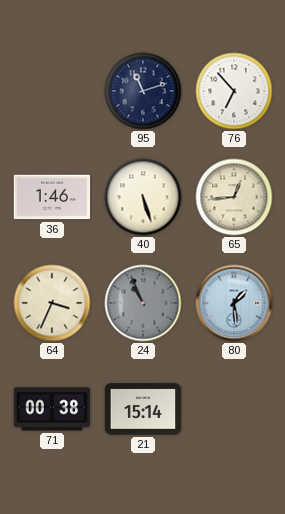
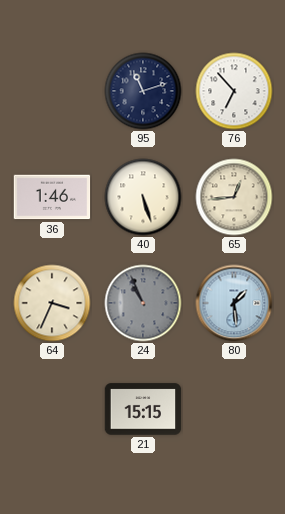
71: 00:38 -> none
21: 15:14 -> 15:15
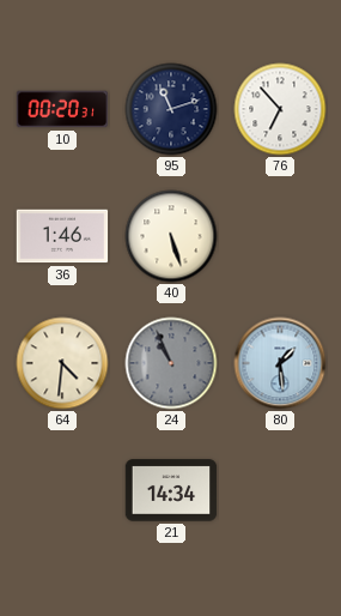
10: none -> 00:20
65: 12:44 -> none
64: 3:34 -> 4:31
21: 15:15 -> 14:34
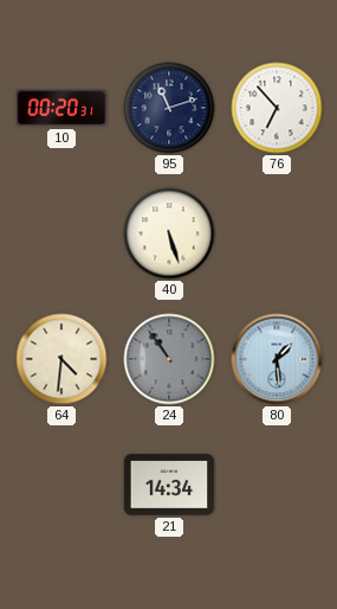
36: 1:46 -> none
24: 10:56 -> 10:54
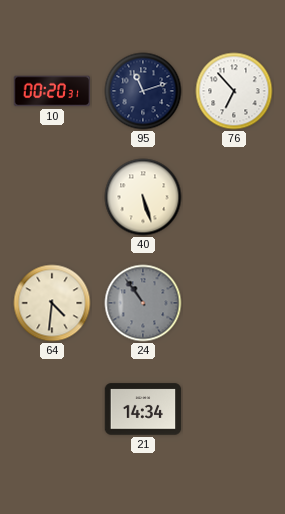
80: 1:29 -> none
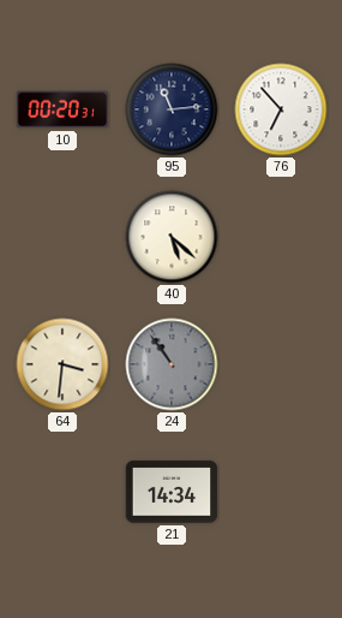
95: 11:12 -> 11:14
40: 5:27 -> 5:22
64: 4:31 -> 3:31
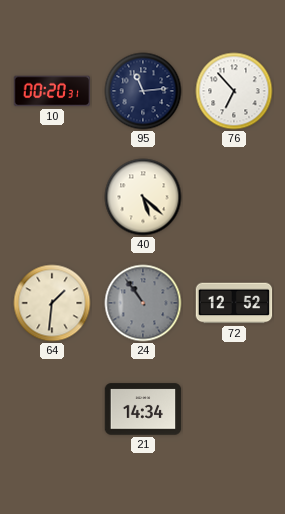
64: 3:31 -> 1:31
72: none -> 12:52
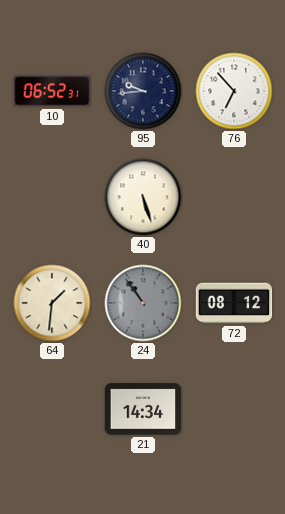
10: 00:20 -> 06:52
95: 11:14 -> 9:44
40: 5:22 -> 5:27
72: 12:52 -> 08:12
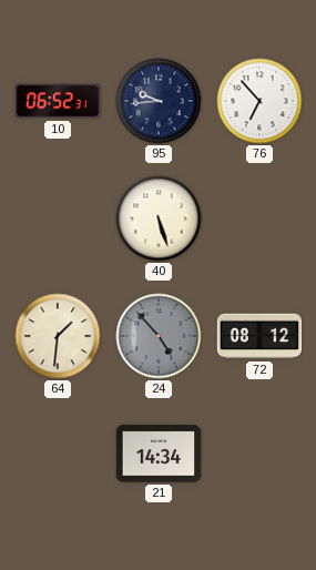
24: 10:54 -> 4:53
